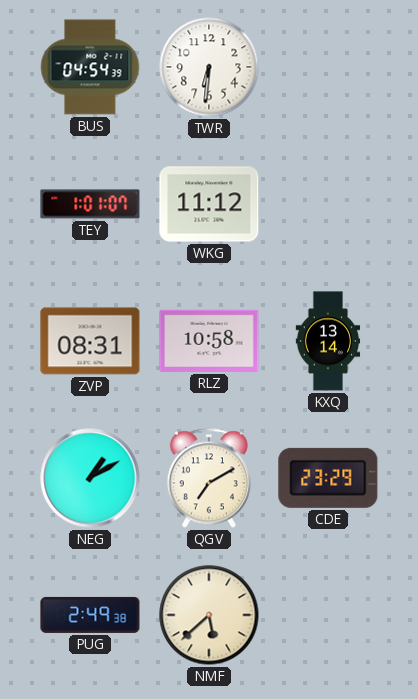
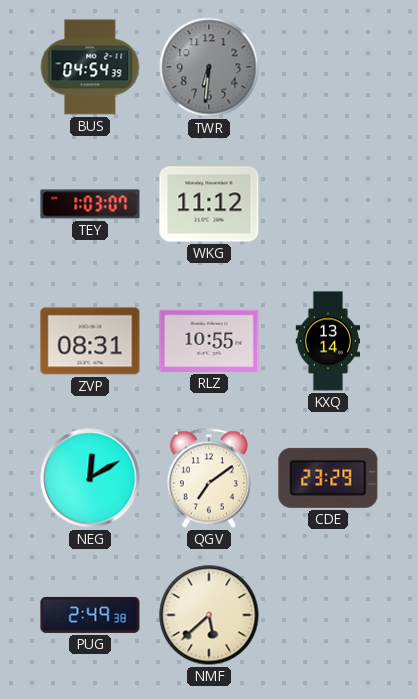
TWR dial: white -> grey
TEY: 1:01 -> 1:03
RLZ: 10:58 -> 10:55
NEG: 1:10 -> 12:10
QGV: 7:10 -> 7:09
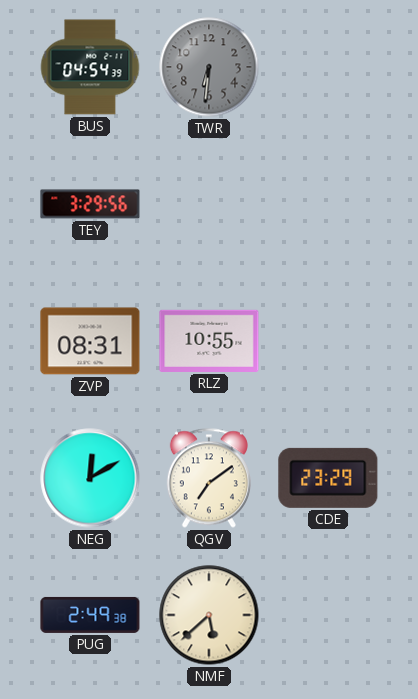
TEY: 1:03 -> 3:29
WKG: 11:12 -> none
KXQ: 13:14 -> none
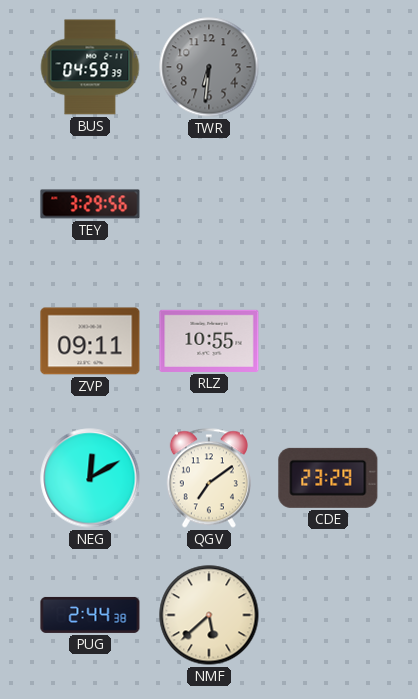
BUS: 04:54 -> 04:59
ZVP: 08:31 -> 09:11
PUG: 2:49 -> 2:44
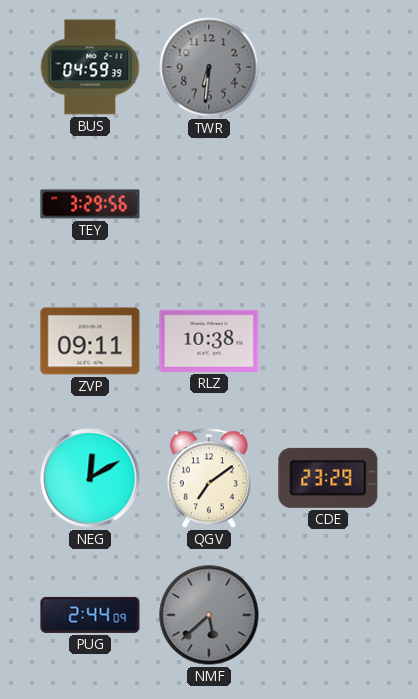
RLZ: 10:55 -> 10:38
PUG: 2:44:38 -> 2:44:09
NMF dial: cream -> grey
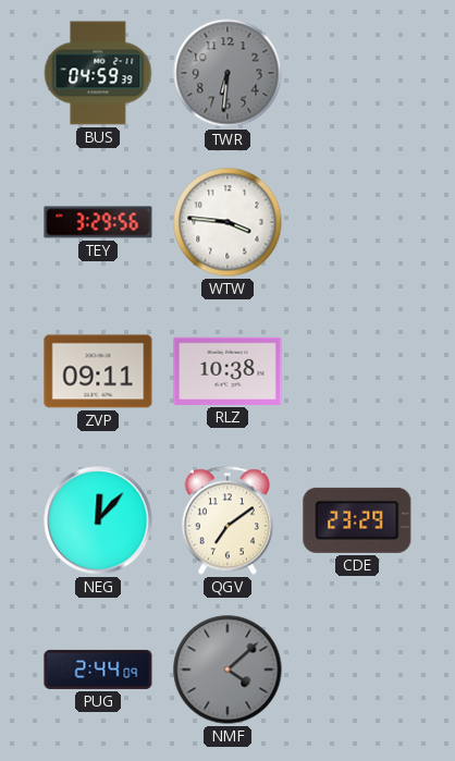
WTW: none -> 3:46
NEG: 12:10 -> 12:07
NMF: 5:38 -> 4:08
